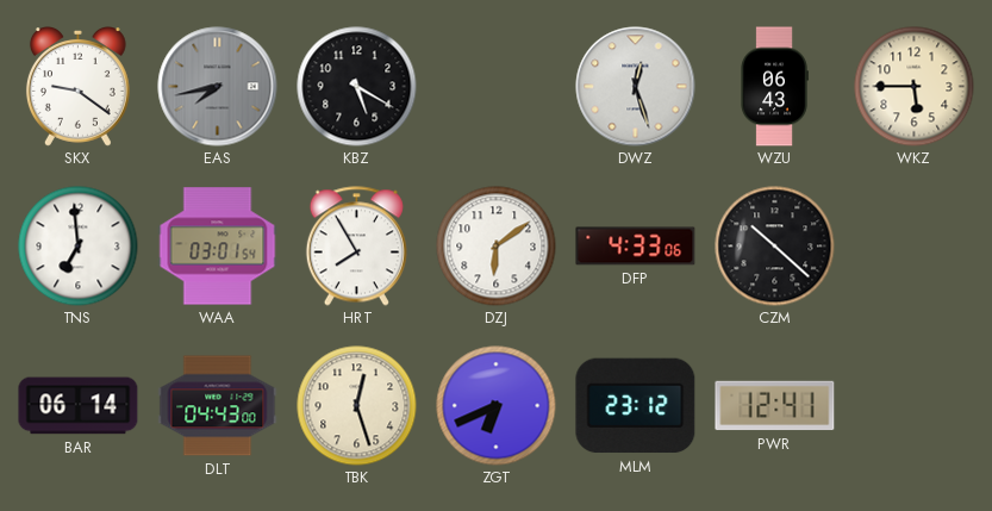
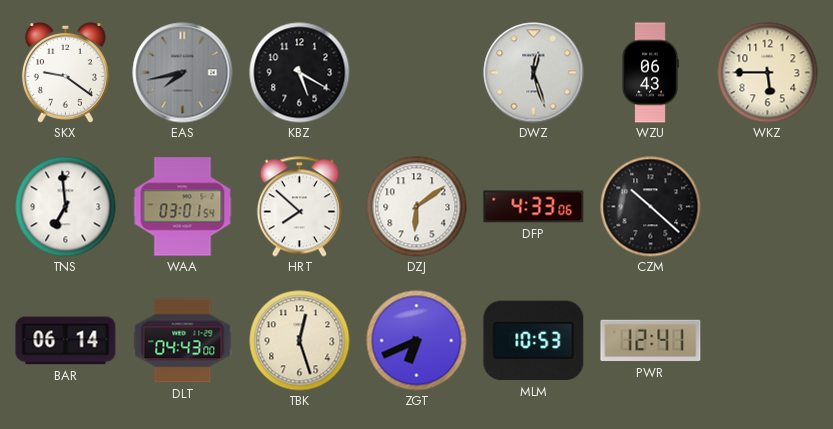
HRT: 7:55 -> 7:52
MLM: 23:12 -> 10:53
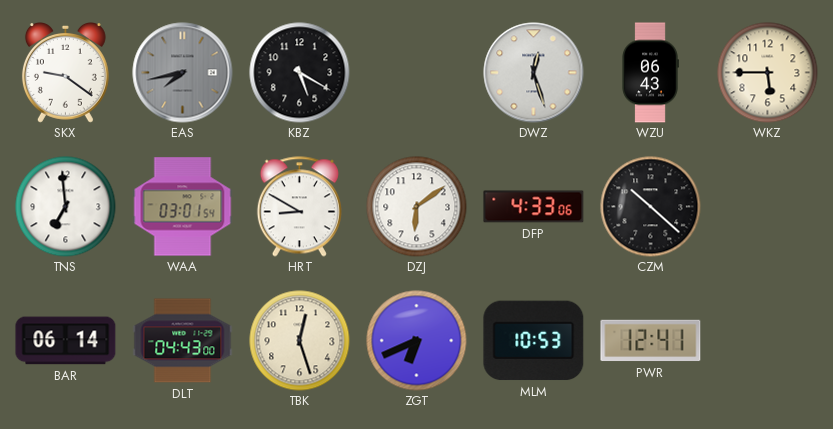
HRT: 7:52 -> 8:50
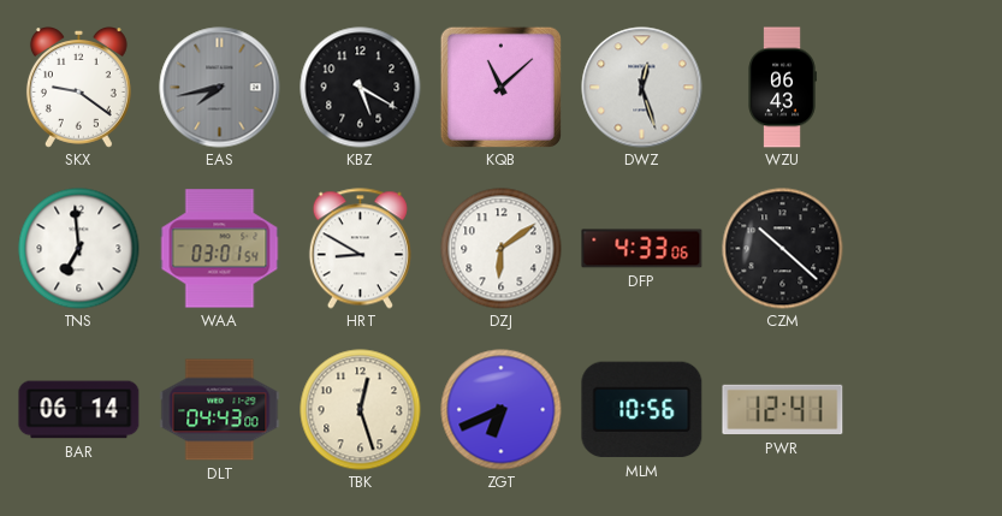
KQB: none -> 11:08
WKZ: 5:45 -> none
MLM: 10:53 -> 10:56
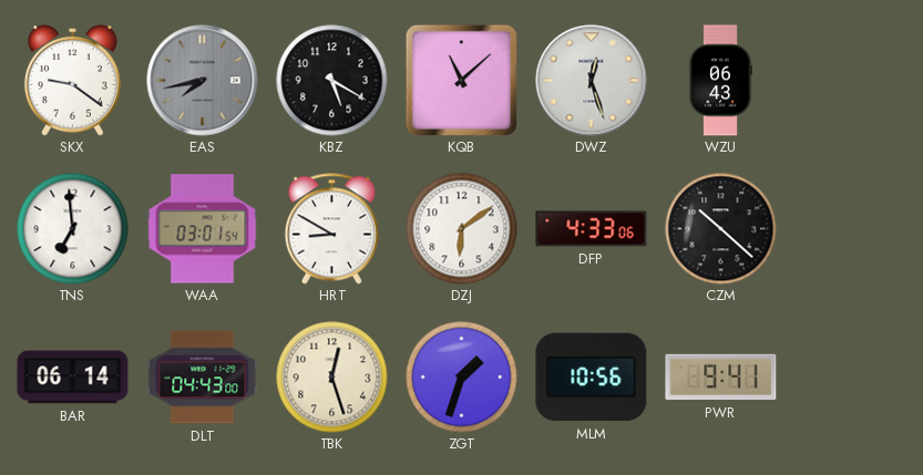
ZGT: 6:41 -> 1:33
PWR: 12:41 -> 9:41
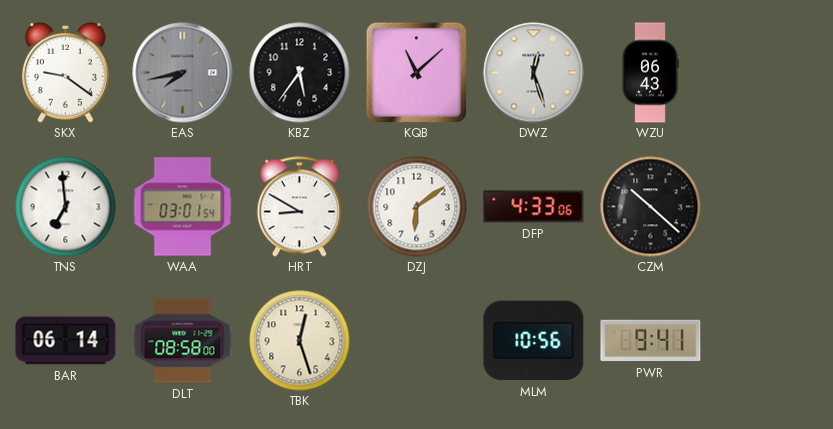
KBZ: 5:20 -> 5:36
DLT: 04:43 -> 08:58
ZGT: 1:33 -> none
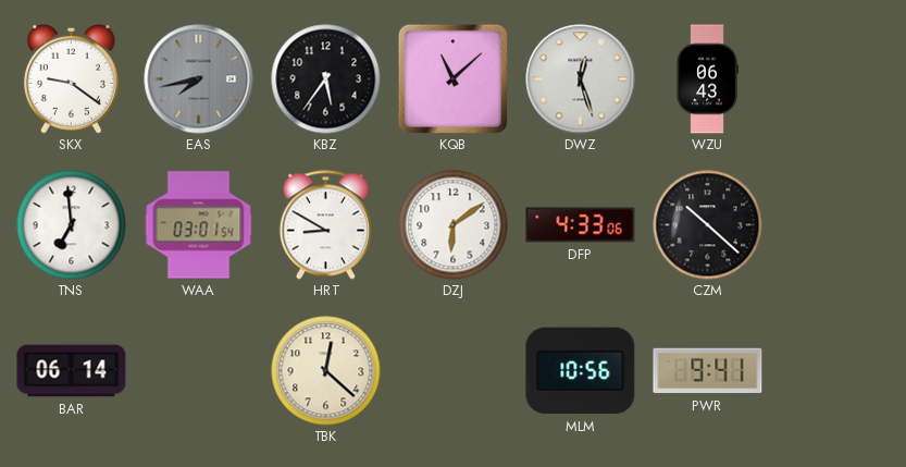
DLT: 08:58 -> none
TBK: 12:27 -> 12:22
